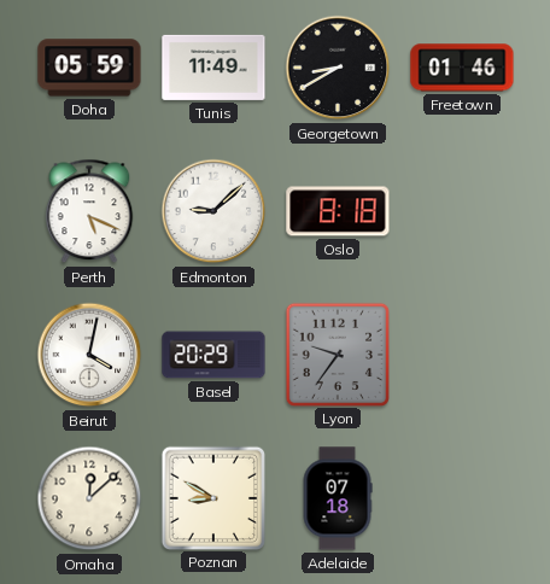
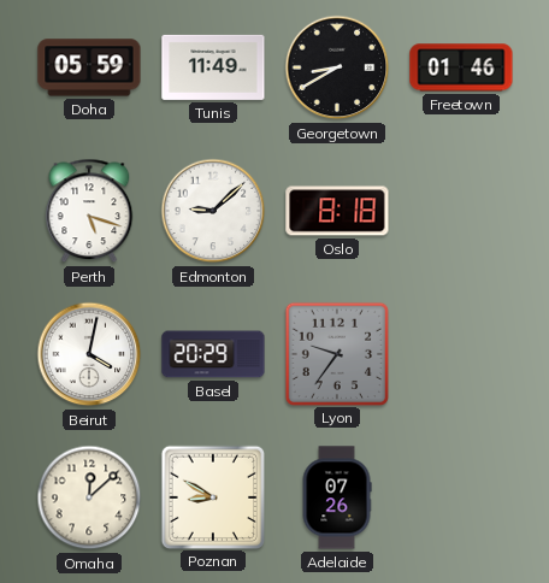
Perth: 5:19 -> 5:18
Adelaide: 07:18 -> 07:26
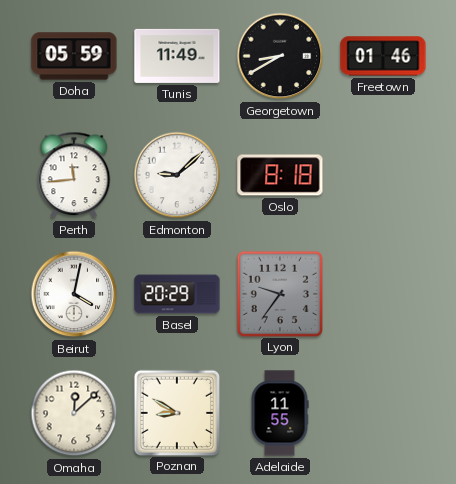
Perth: 5:18 -> 11:44
Adelaide: 07:26 -> 11:55
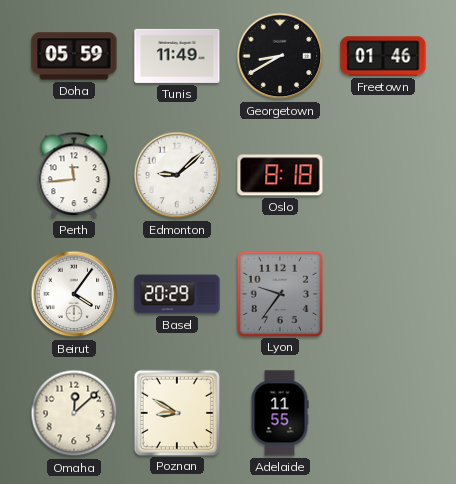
Beirut: 4:02 -> 4:06
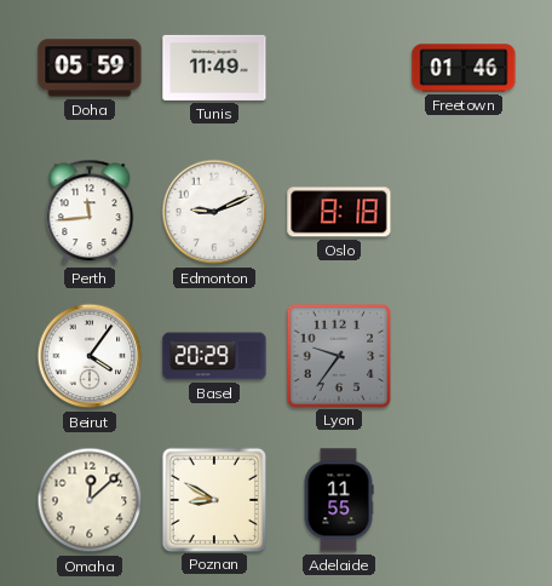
Georgetown: 8:40 -> none
Edmonton: 9:08 -> 9:11
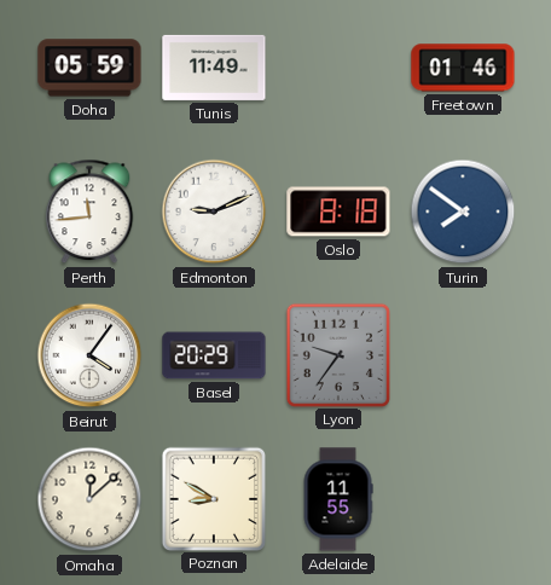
Turin: none -> 7:51
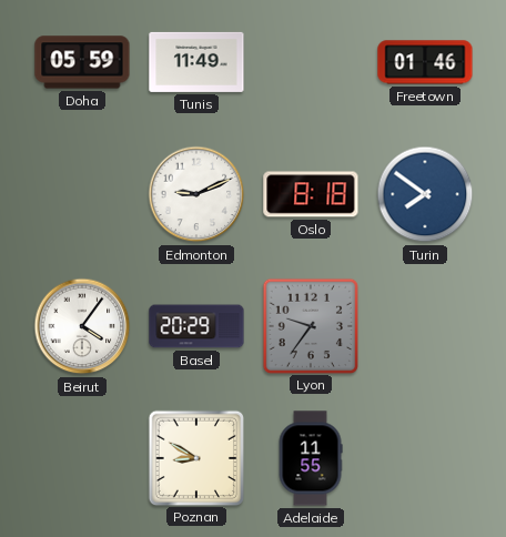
Perth: 11:44 -> none
Omaha: 12:08 -> none
